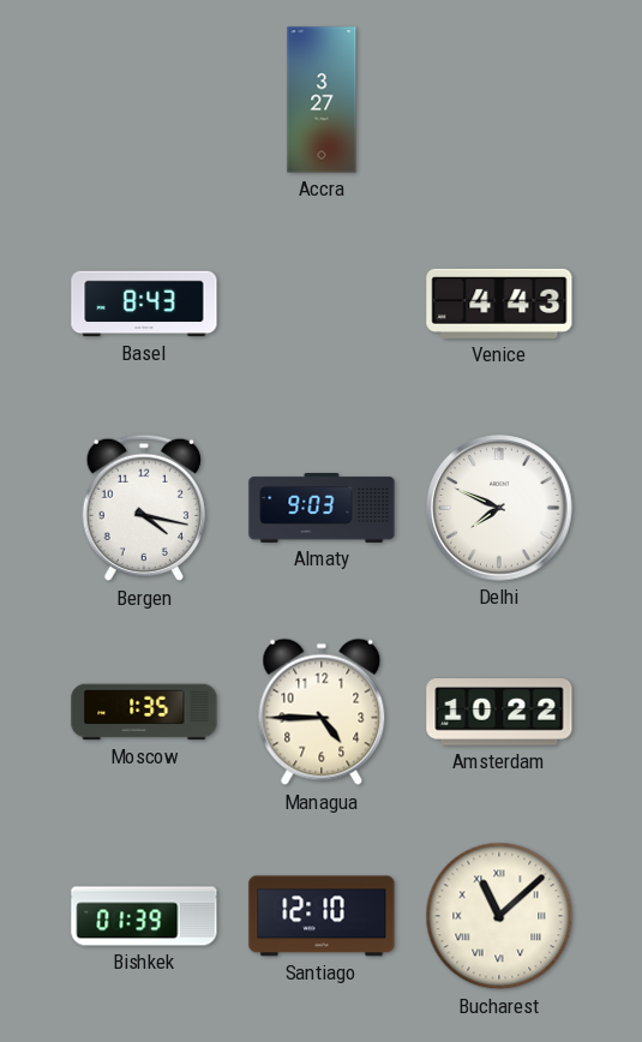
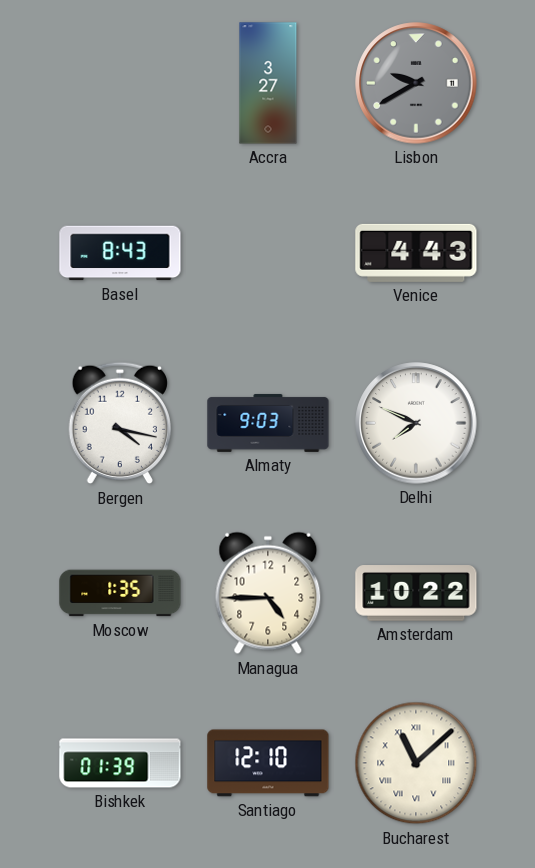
Lisbon: none -> 9:40
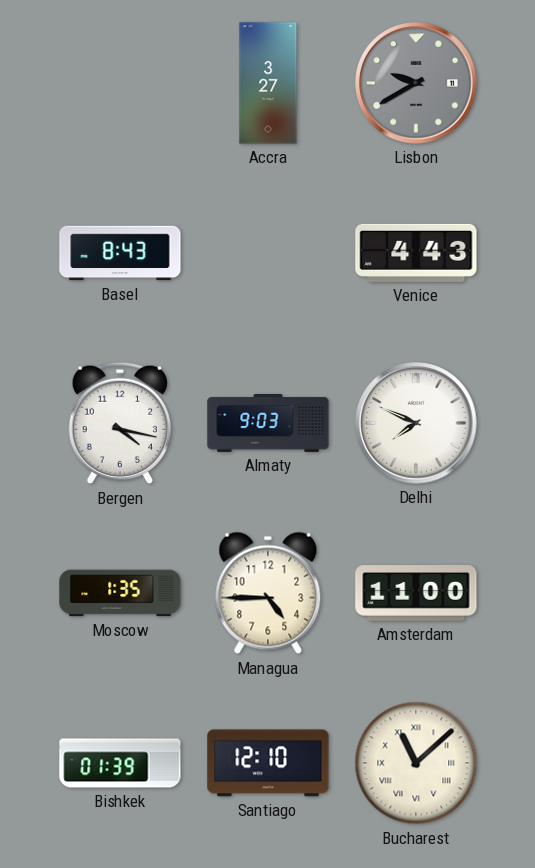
Amsterdam: 10:22 -> 11:00
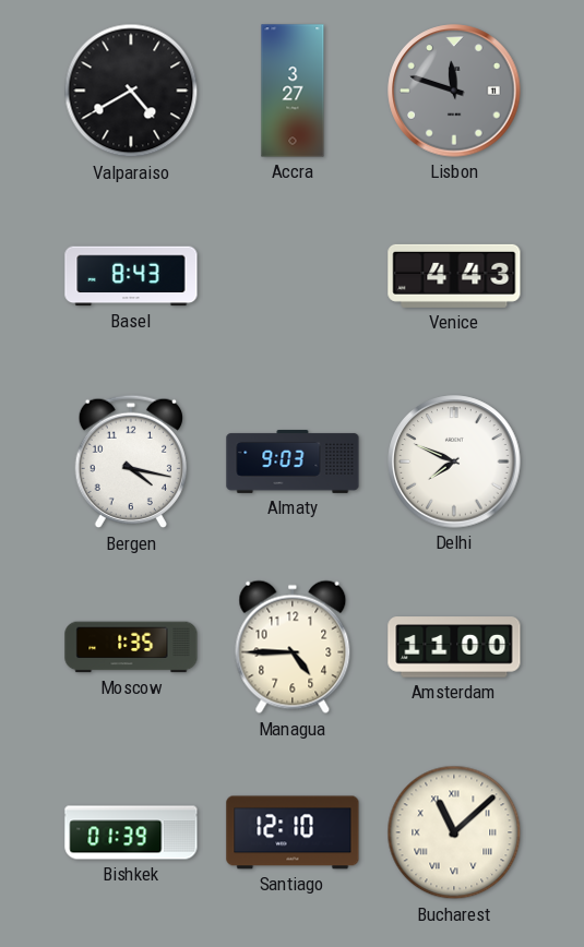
Valparaiso: none -> 4:40
Lisbon: 9:40 -> 11:48
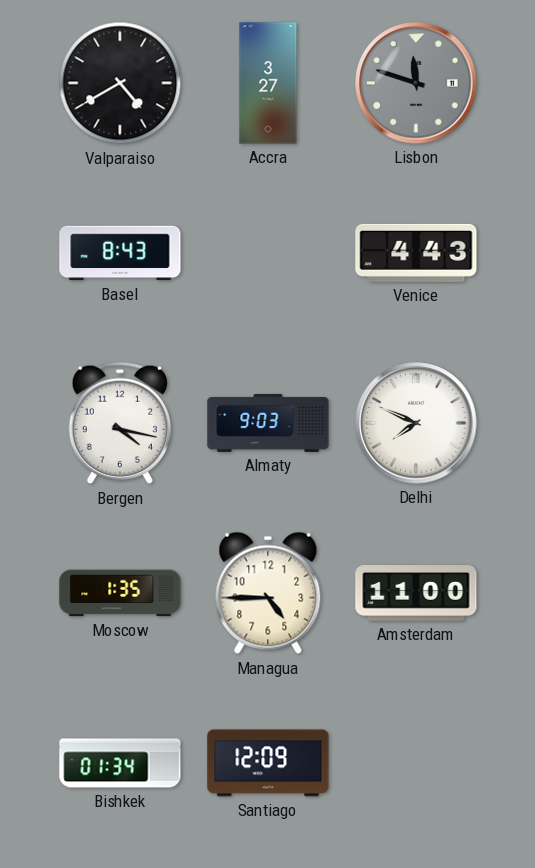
Bishkek: 01:39 -> 01:34
Santiago: 12:10 -> 12:09
Bucharest: 11:08 -> none
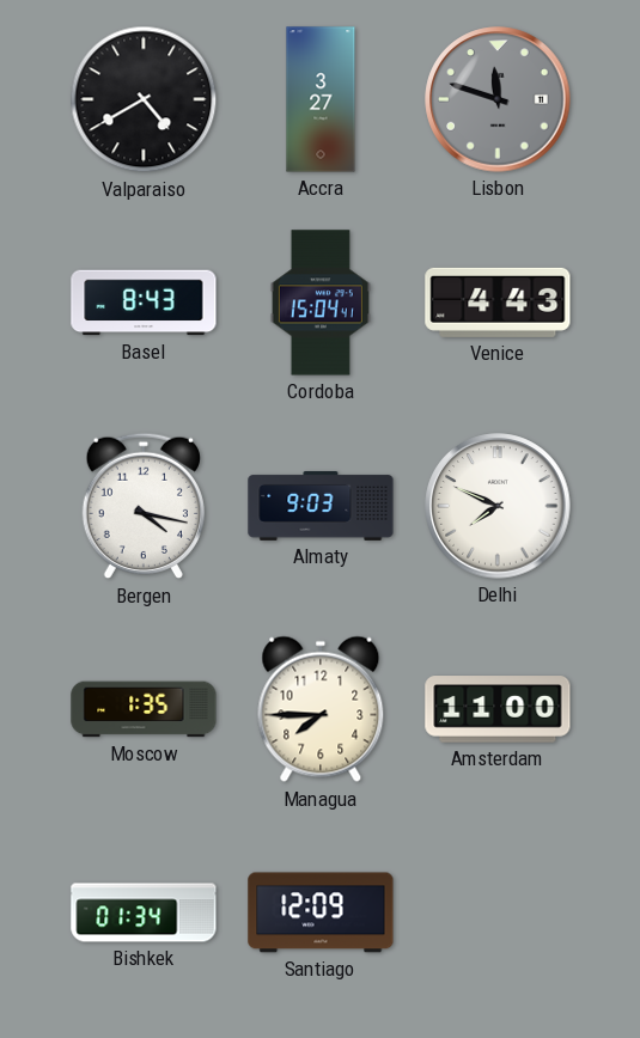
Cordoba: none -> 15:04
Managua: 4:45 -> 7:45
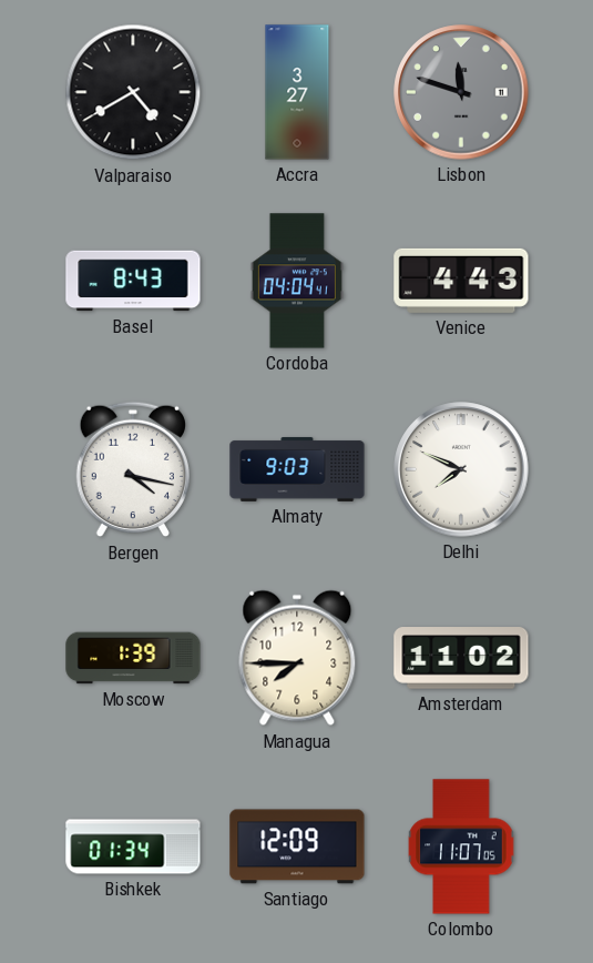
Cordoba: 15:04 -> 04:04
Moscow: 1:35 -> 1:39
Amsterdam: 11:00 -> 11:02
Colombo: none -> 11:07
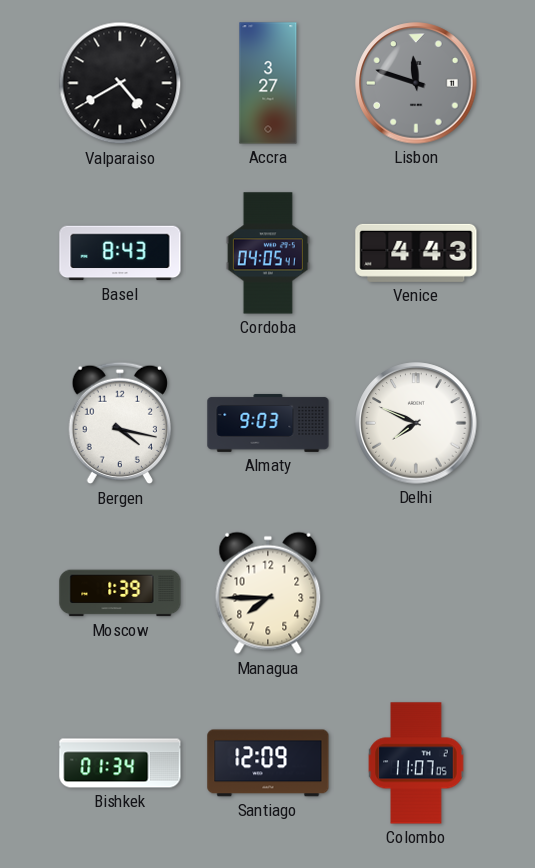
Cordoba: 04:04 -> 04:05
Amsterdam: 11:02 -> none
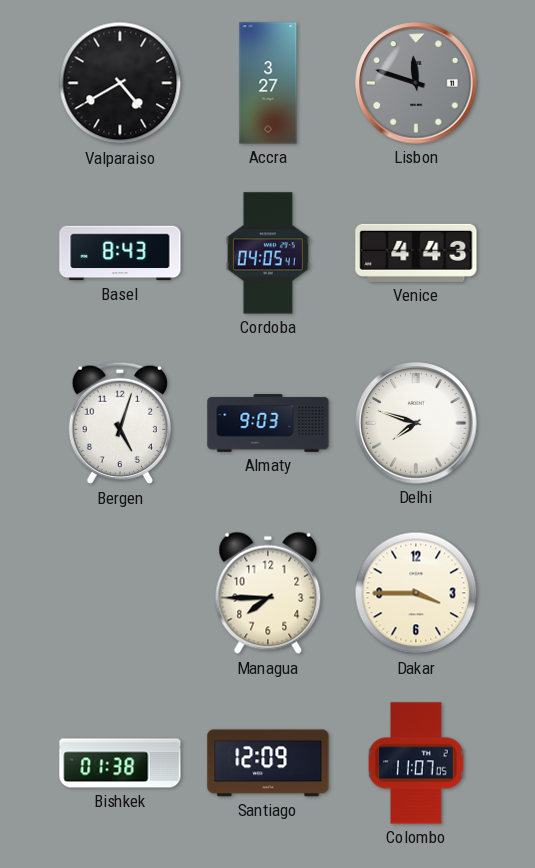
Bergen: 4:17 -> 5:03
Delhi: 7:49 -> 7:48
Moscow: 1:39 -> none
Dakar: none -> 3:45
Bishkek: 01:34 -> 01:38
